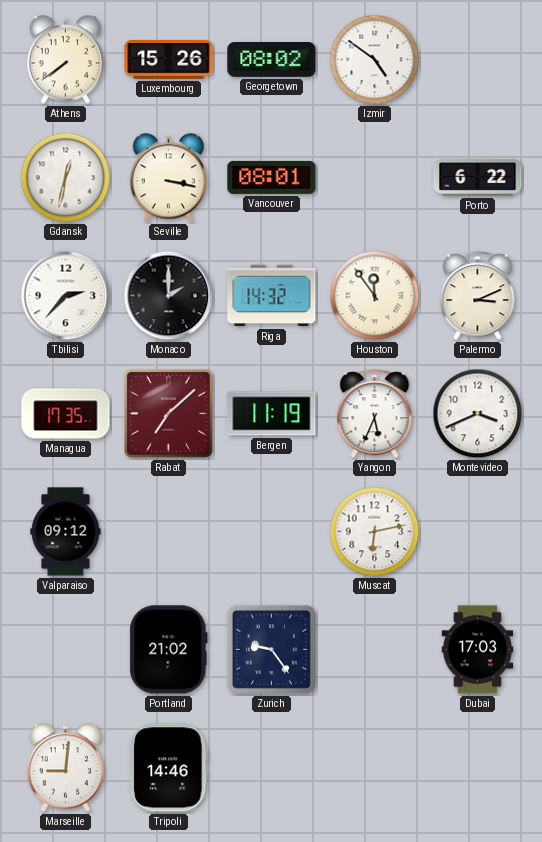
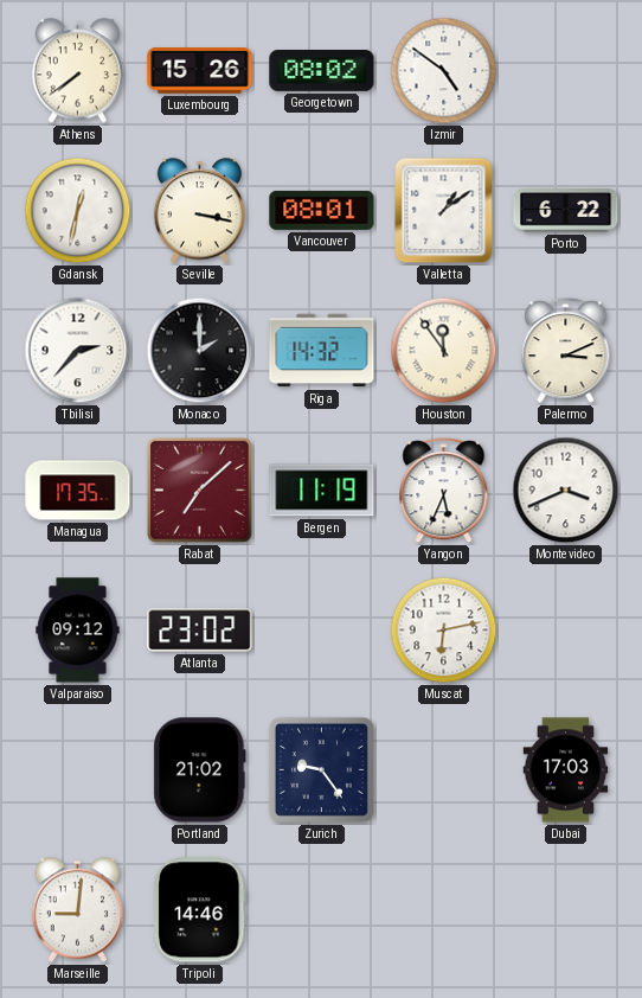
Valletta: none -> 1:09
Atlanta: none -> 23:02
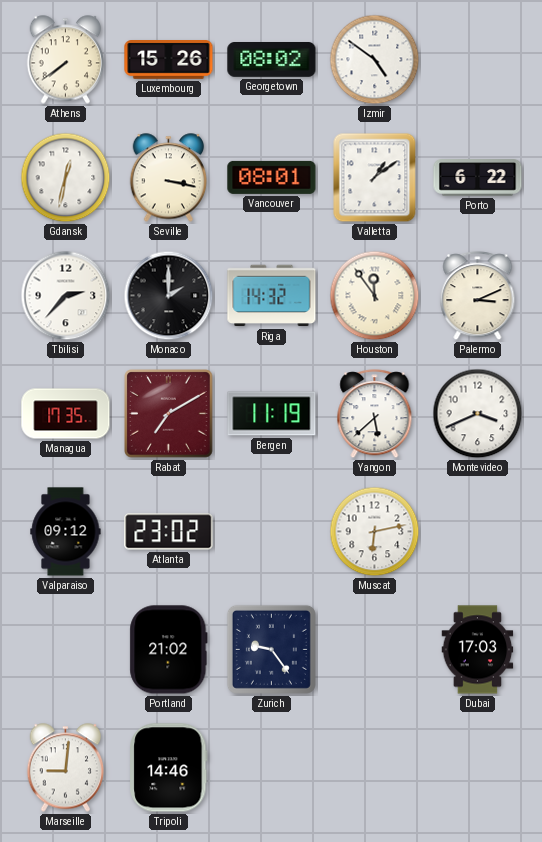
Rabat: 7:08 -> 7:10
Yangon: 5:34 -> 5:38
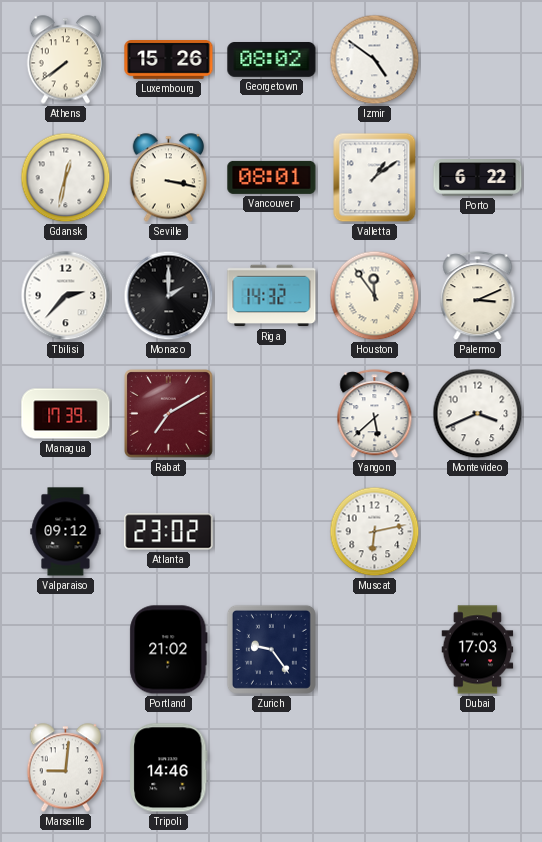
Managua: 17:35 -> 17:39
Bergen: 11:19 -> none
